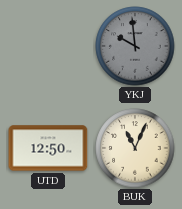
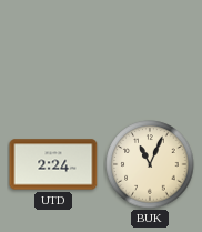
YKJ: 9:59 -> none
UTD: 12:50 -> 2:24
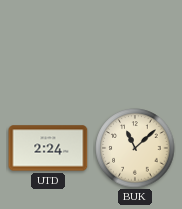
BUK: 11:04 -> 11:08
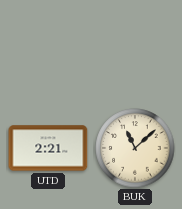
UTD: 2:24 -> 2:21
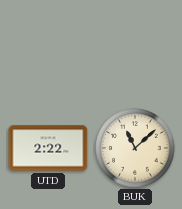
UTD: 2:21 -> 2:22
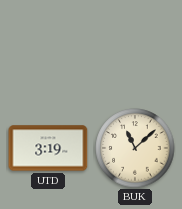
UTD: 2:22 -> 3:19
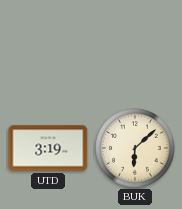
BUK: 11:08 -> 6:08
